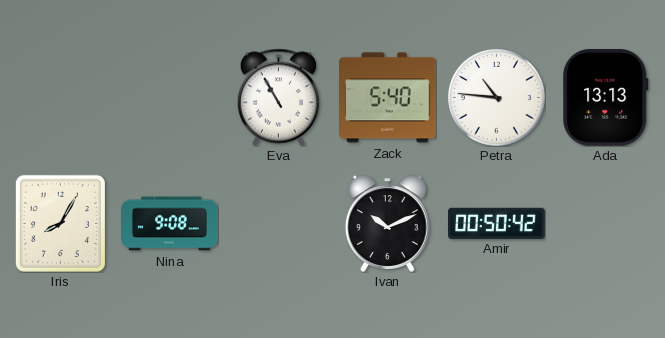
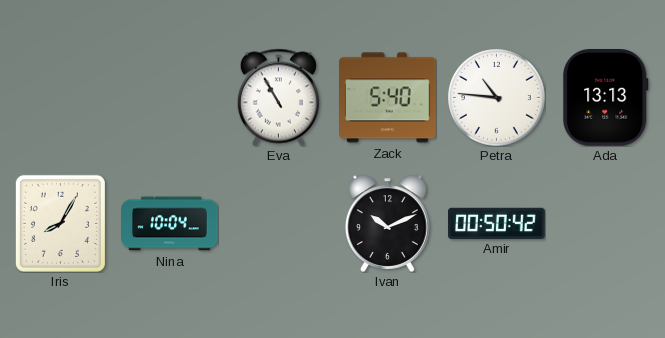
Nina: 9:08 -> 10:04
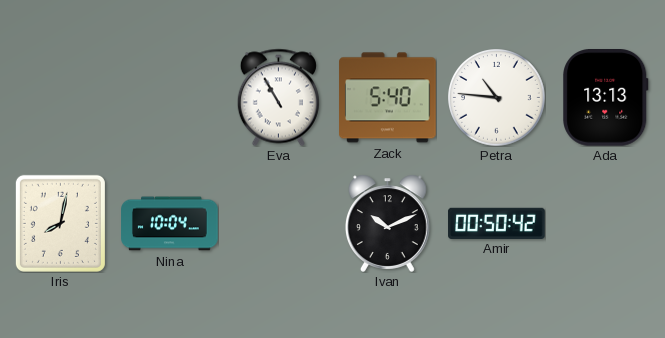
Iris: 8:05 -> 8:02
